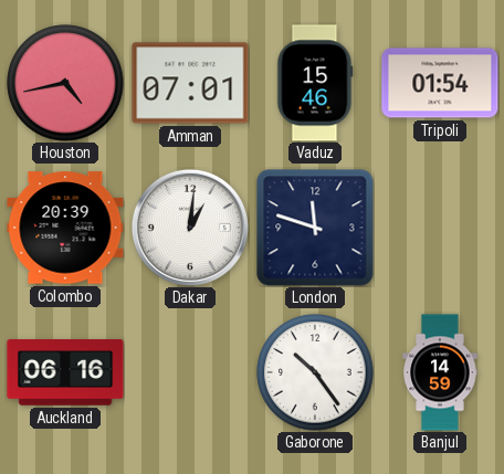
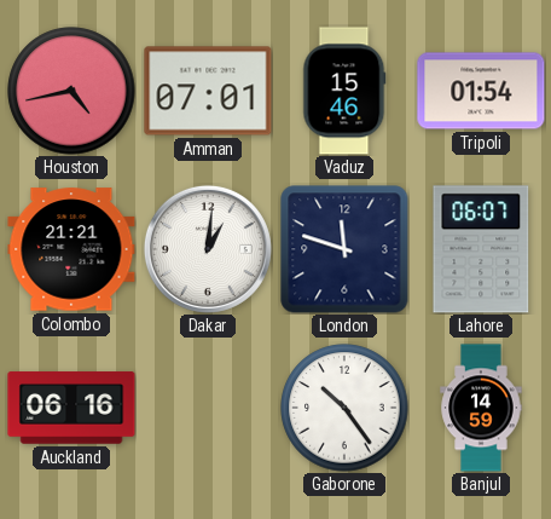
Colombo: 20:39 -> 21:21
Lahore: none -> 06:07
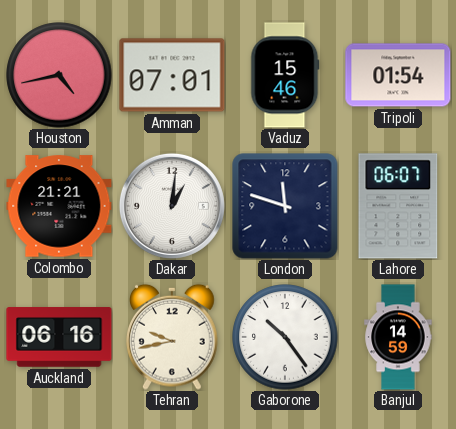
Tehran: none -> 9:43
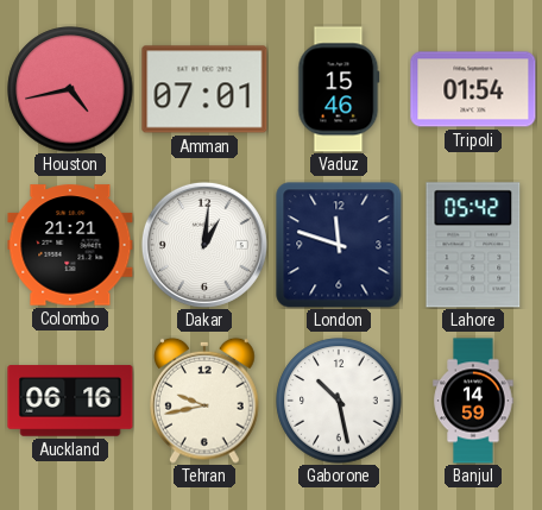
Lahore: 06:07 -> 05:42
Gaborone: 10:24 -> 10:28
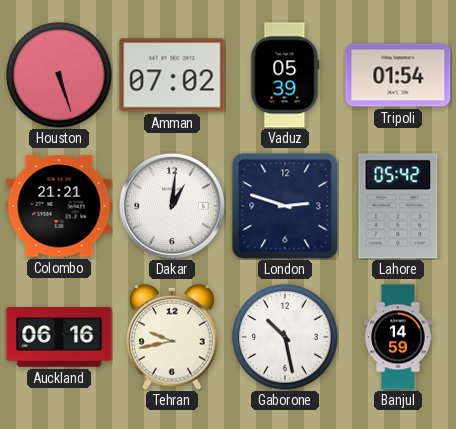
Houston: 4:43 -> 5:27
Amman: 07:01 -> 07:02
Vaduz: 15:46 -> 05:39
London: 11:48 -> 2:48
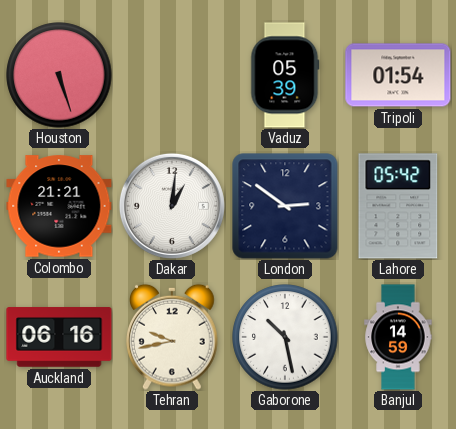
Amman: 07:02 -> none
London: 2:48 -> 2:51
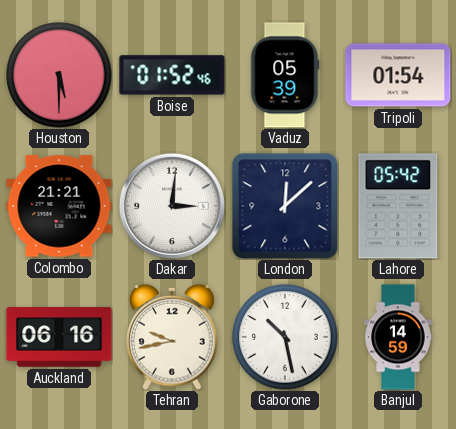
Houston: 5:27 -> 5:30
Boise: none -> 01:52
Dakar: 1:01 -> 3:01
London: 2:51 -> 12:08
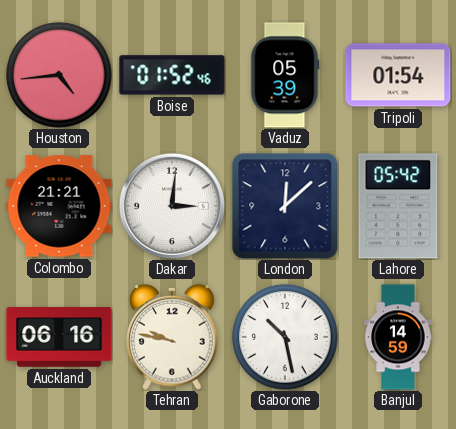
Houston: 5:30 -> 4:44
Tehran: 9:43 -> 9:47
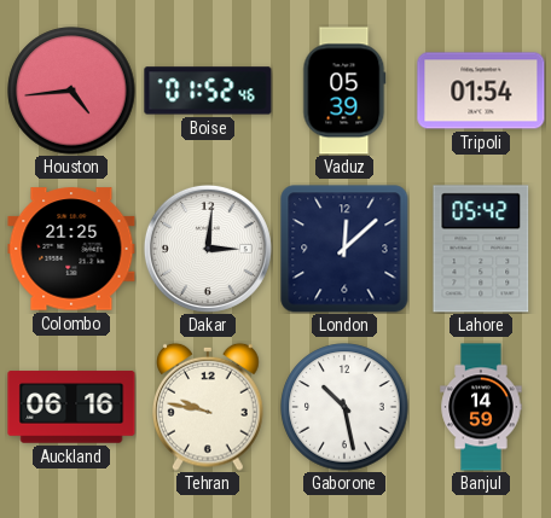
Colombo: 21:21 -> 21:25
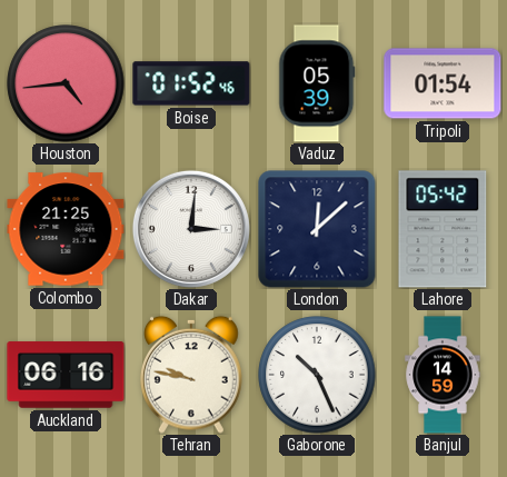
Gaborone: 10:28 -> 10:26
